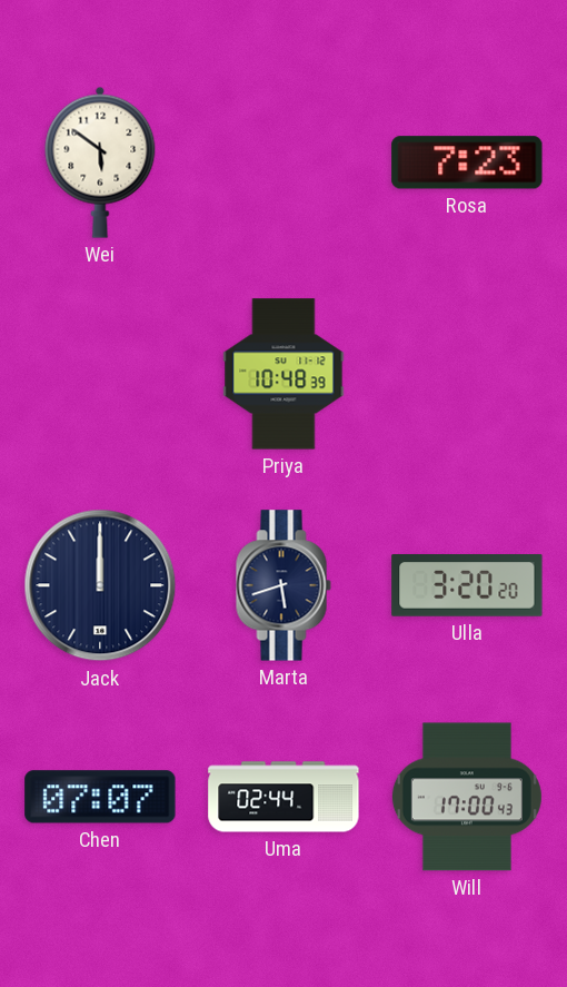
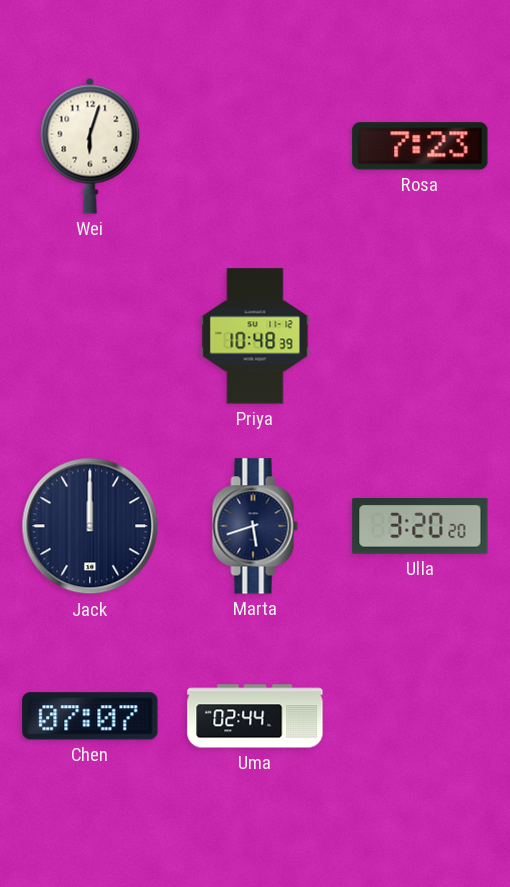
Wei: 5:51 -> 6:03
Will: 17:00 -> none
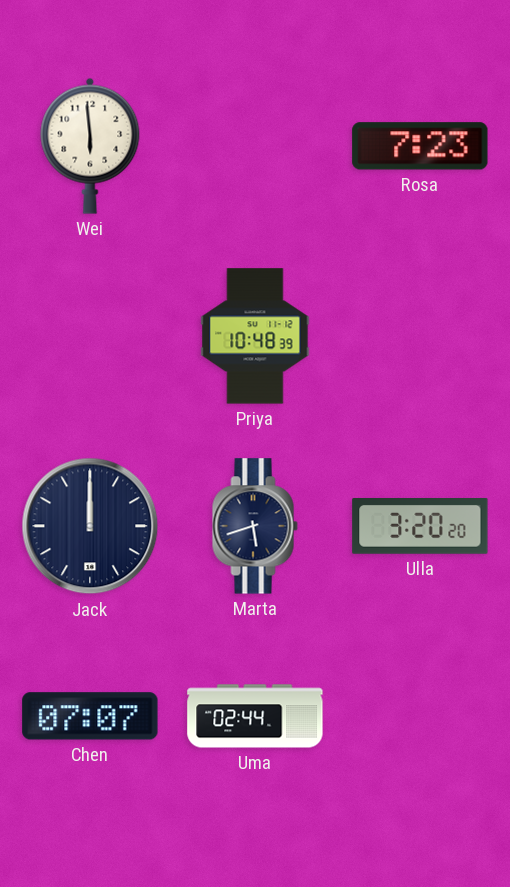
Wei: 6:03 -> 5:59
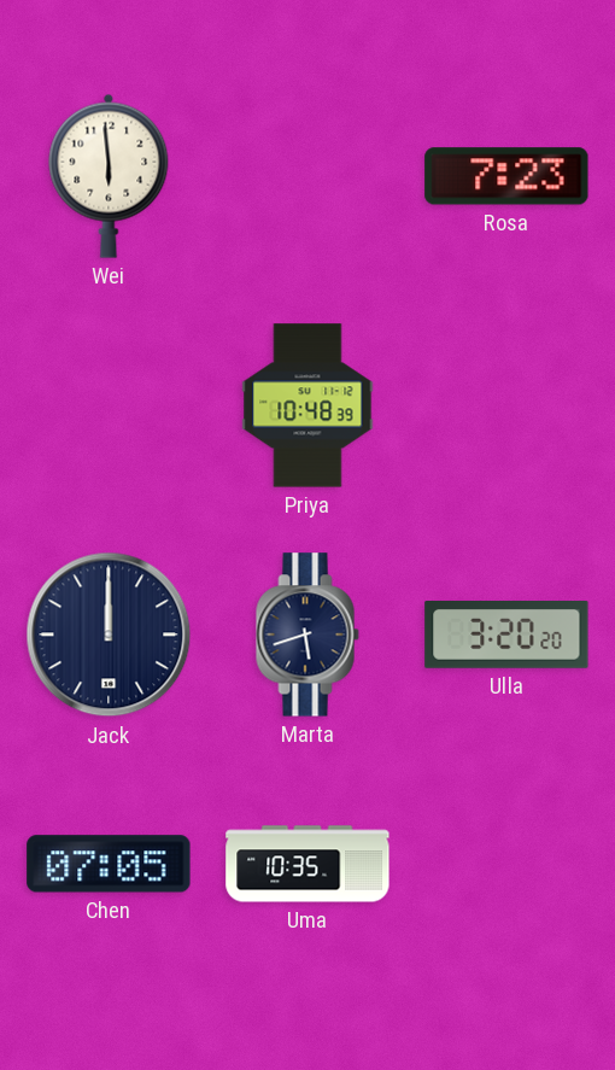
Chen: 07:07 -> 07:05
Uma: 02:44 -> 10:35
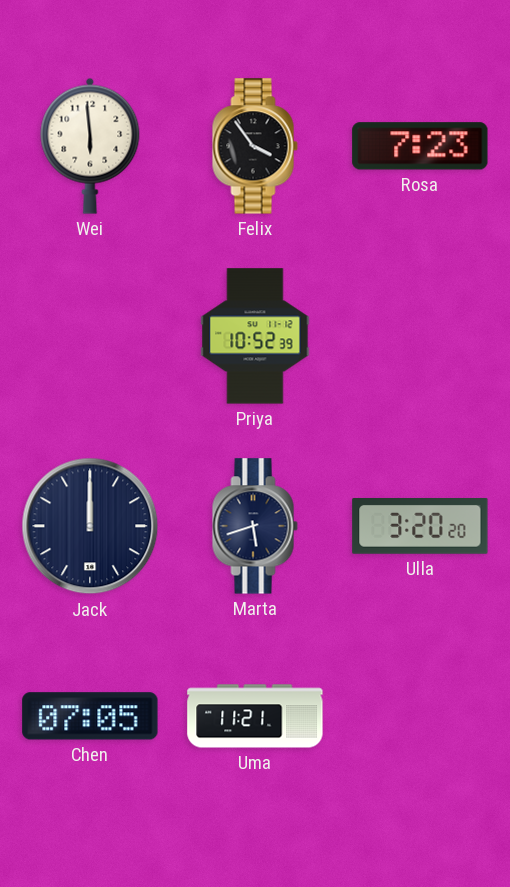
Felix: none -> 3:54
Priya: 10:48 -> 10:52
Uma: 10:35 -> 11:21
